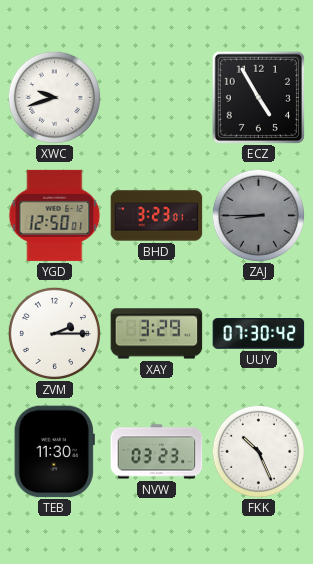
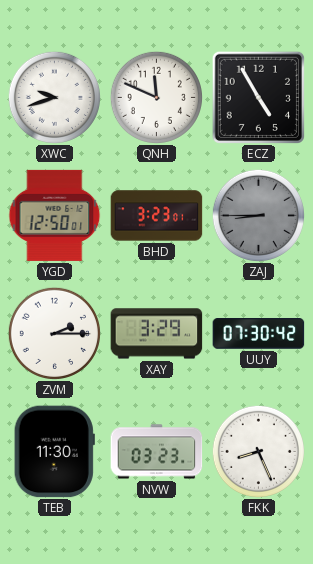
QNH: none -> 11:49
FKK: 10:26 -> 8:26
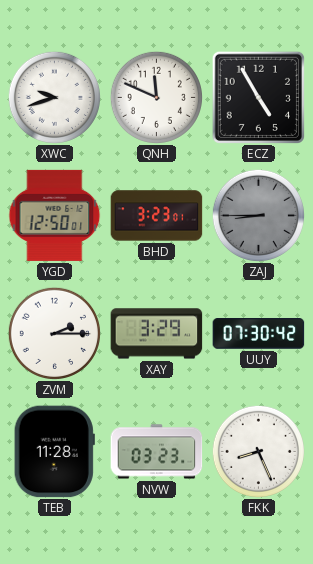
TEB: 11:30 -> 11:28
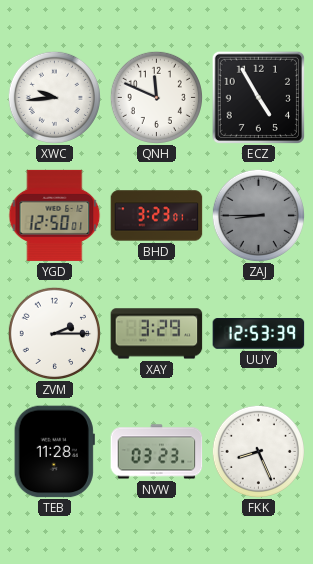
XWC: 9:42 -> 9:44
UUY: 07:30 -> 12:53
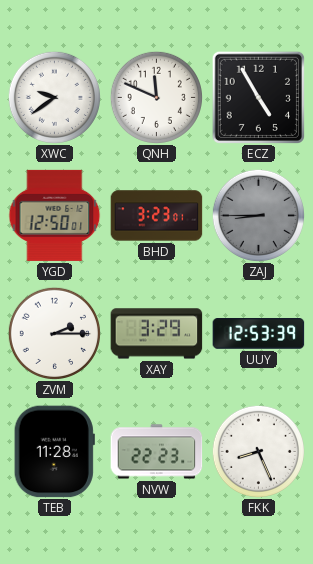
XWC: 9:44 -> 9:39
NVW: 03:23 -> 22:23
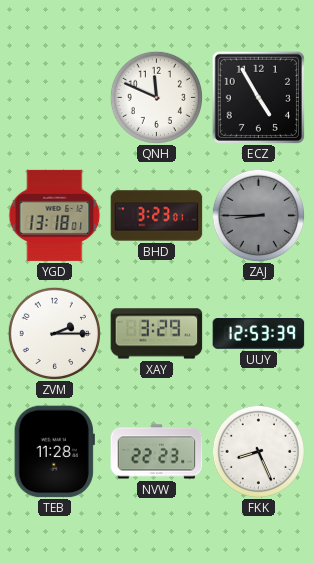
XWC: 9:39 -> none
YGD: 12:50 -> 13:18
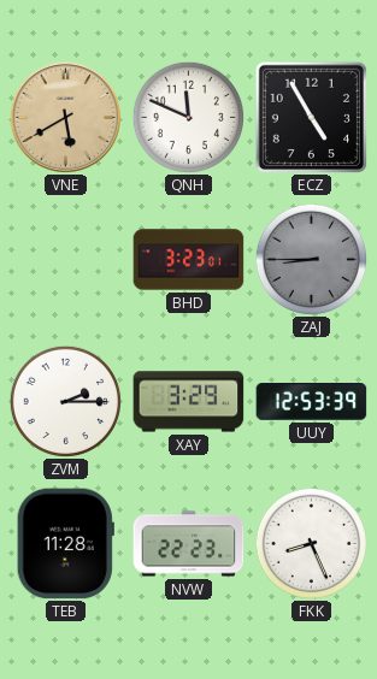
VNE: none -> 5:40
YGD: 13:18 -> none
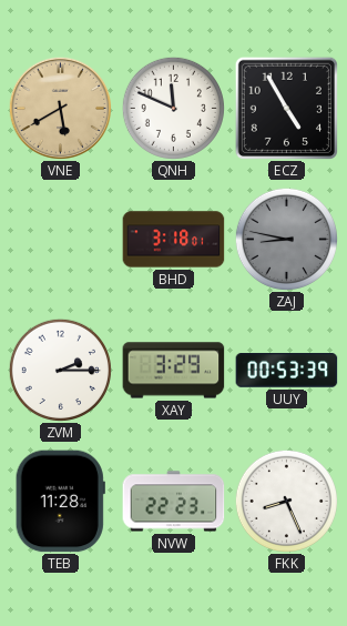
BHD: 3:23 -> 3:18
ZAJ: 8:45 -> 8:47
UUY: 12:53 -> 00:53
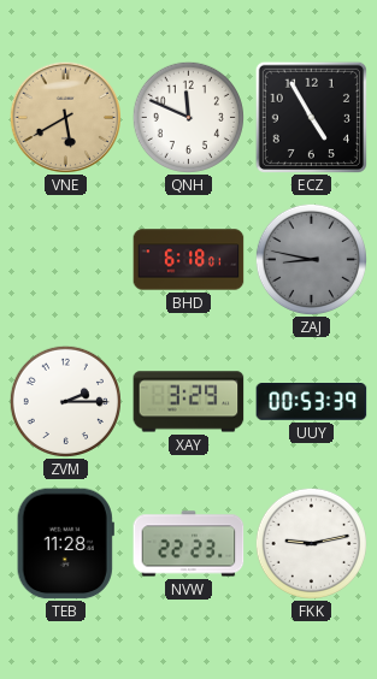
BHD: 3:18 -> 6:18
FKK: 8:26 -> 9:13
